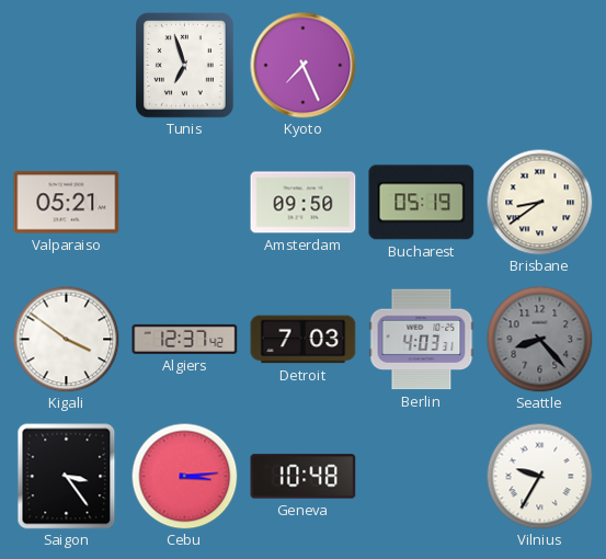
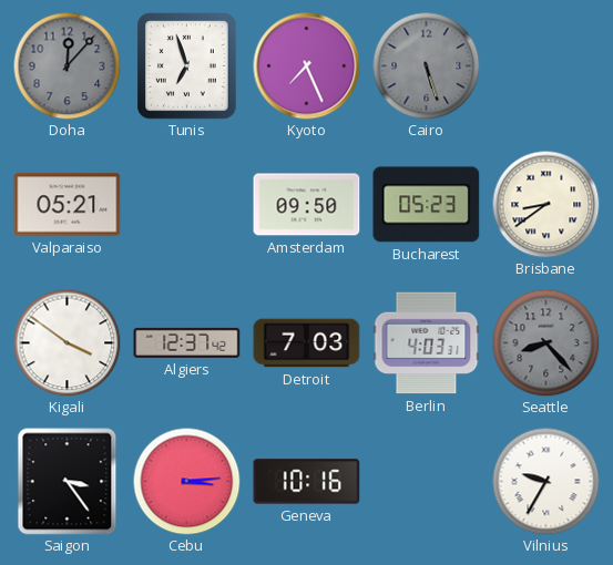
Doha: none -> 12:07
Cairo: none -> 5:27
Bucharest: 05:19 -> 05:23
Geneva: 10:48 -> 10:16
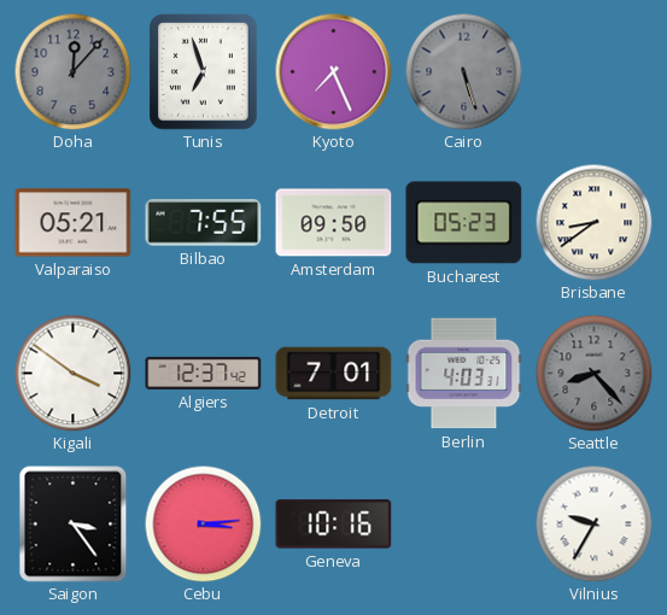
Bilbao: none -> 7:55
Detroit: 7:03 -> 7:01
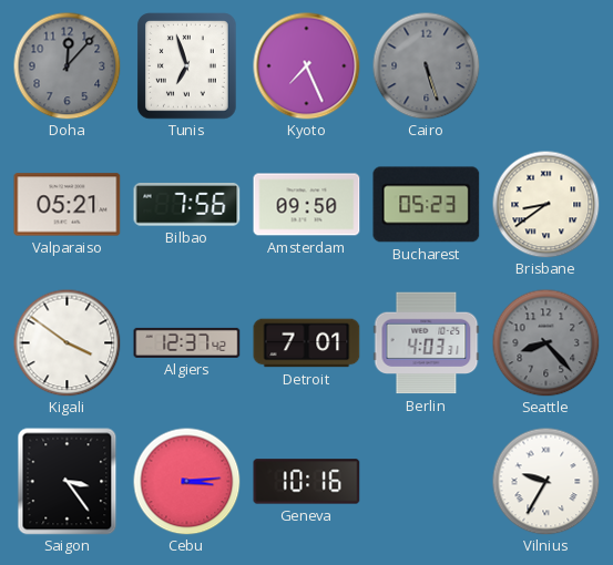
Bilbao: 7:55 -> 7:56
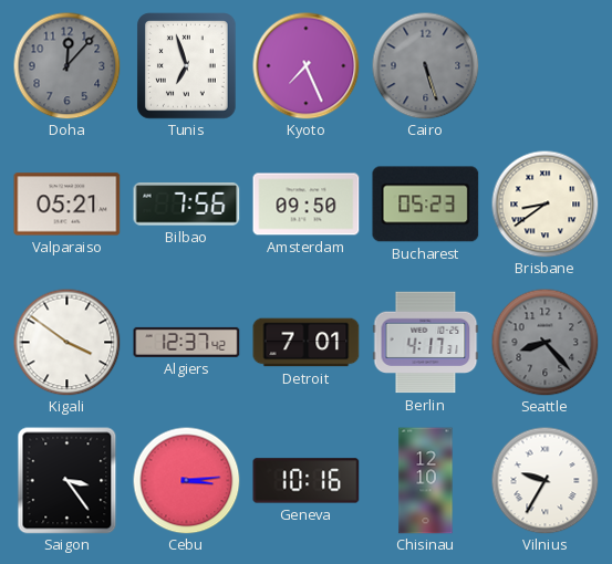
Berlin: 4:03 -> 4:17
Chisinau: none -> 12:10
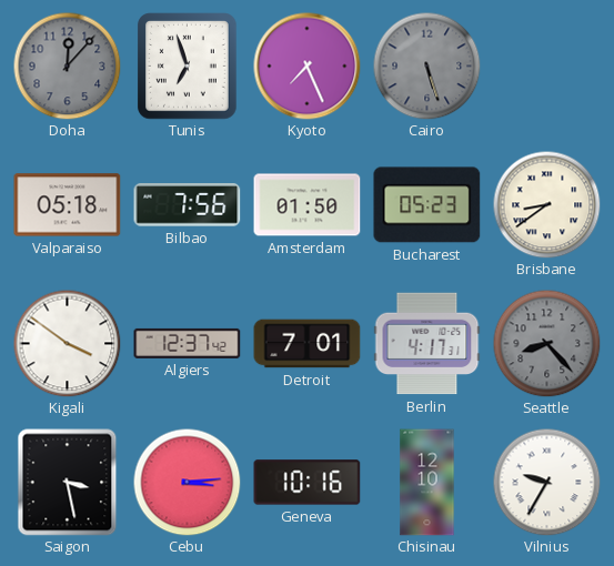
Valparaiso: 05:21 -> 05:18
Amsterdam: 09:50 -> 01:50
Saigon: 3:24 -> 3:28
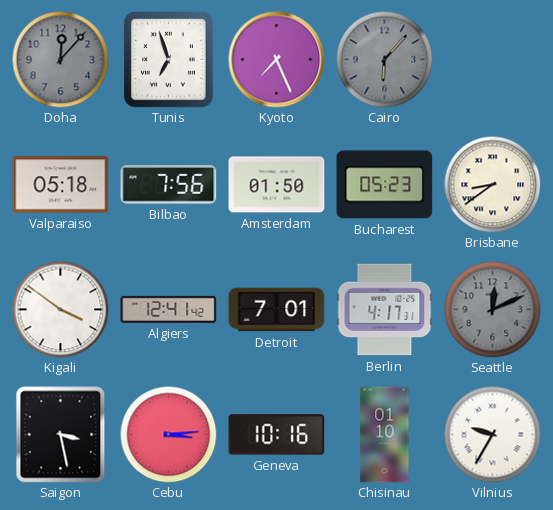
Cairo: 5:27 -> 6:07
Algiers: 12:37 -> 12:41
Seattle: 8:23 -> 12:11
Chisinau: 12:10 -> 01:10
